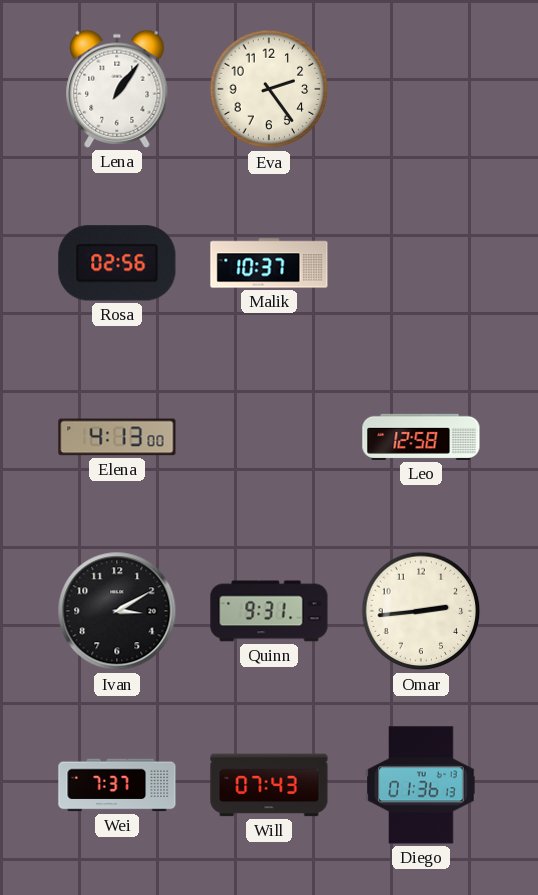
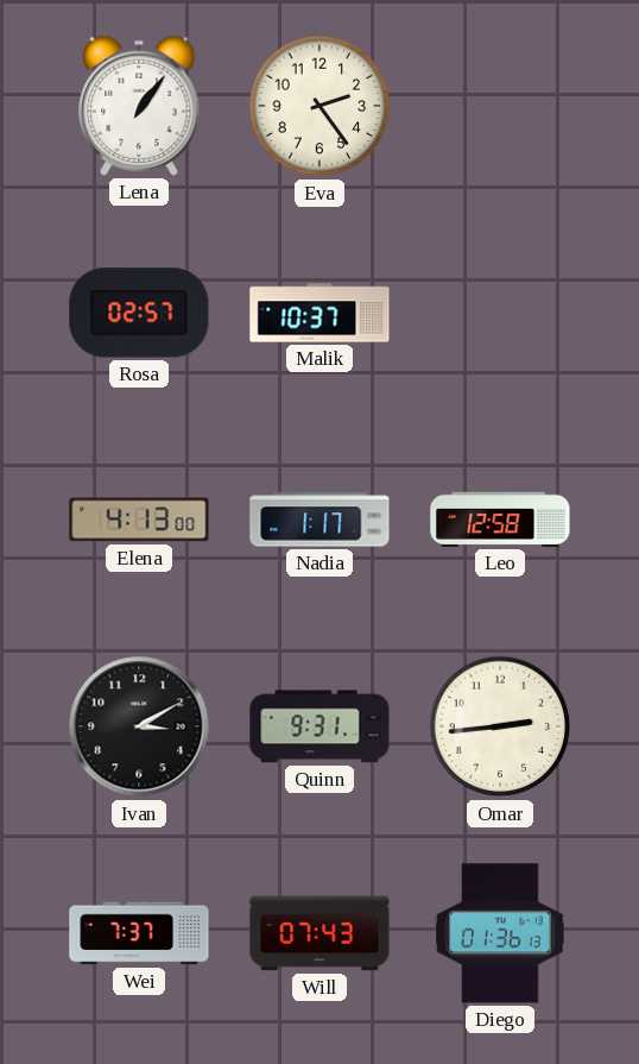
Rosa: 02:56 -> 02:57
Nadia: none -> 1:17
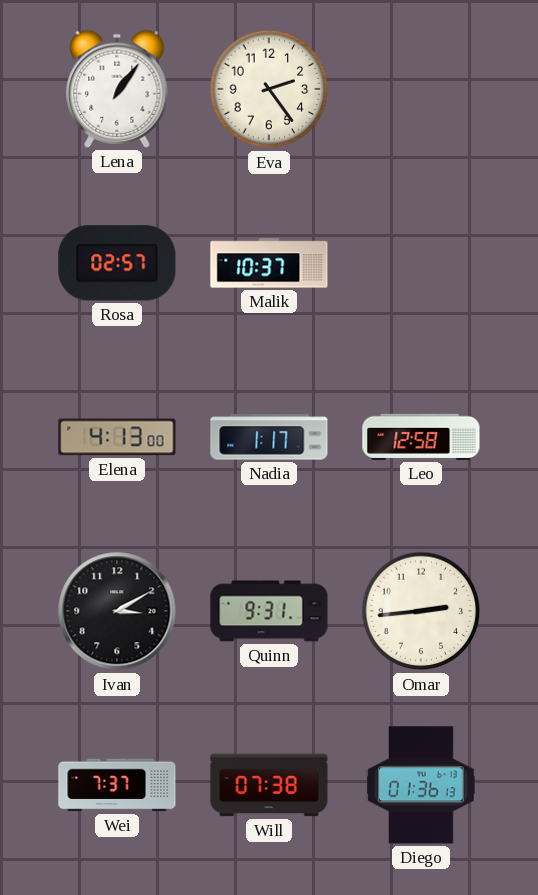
Will: 07:43 -> 07:38
